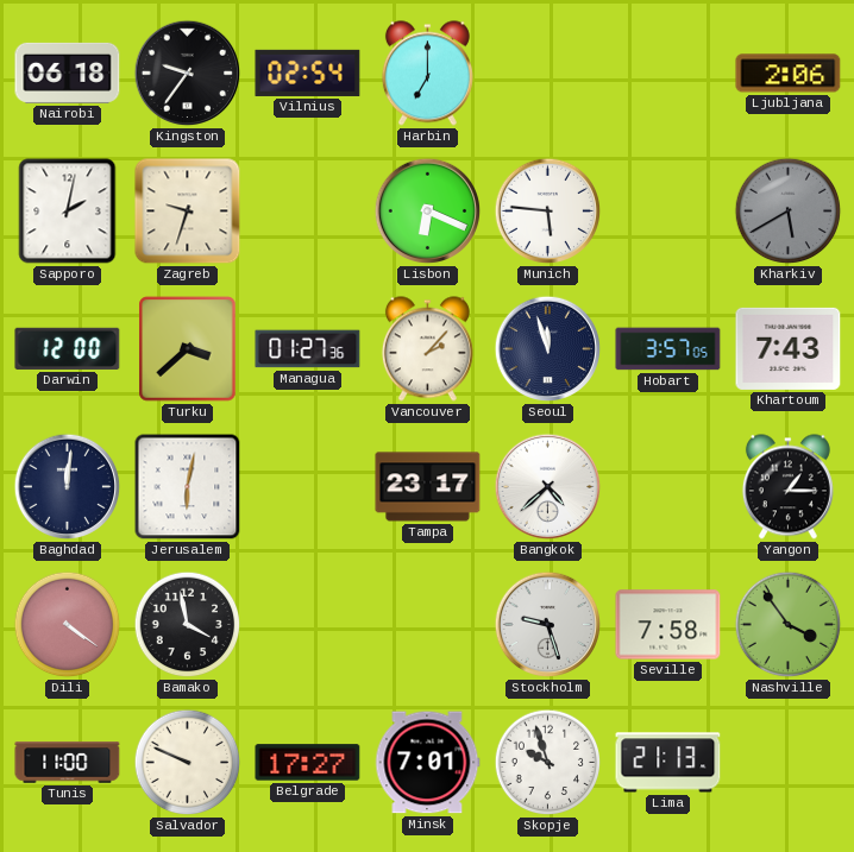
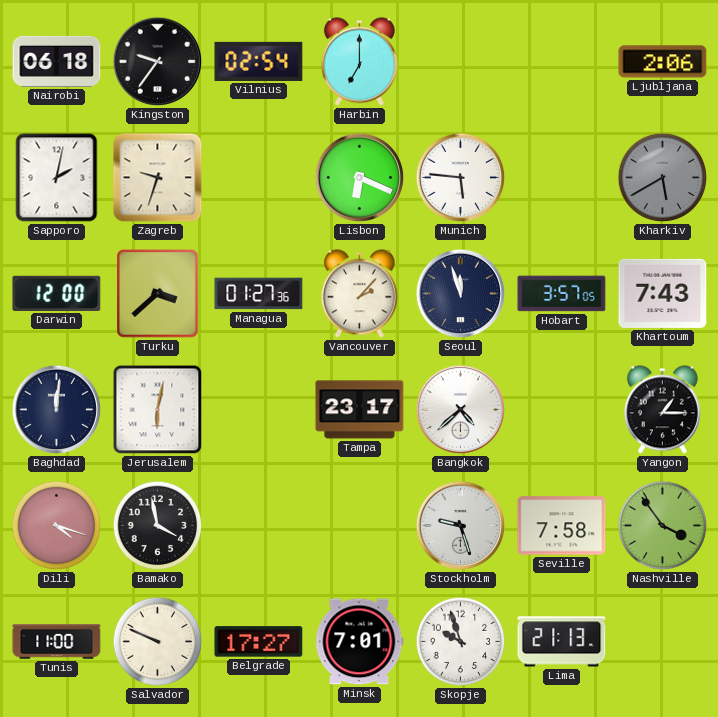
Dili: 4:21 -> 4:18
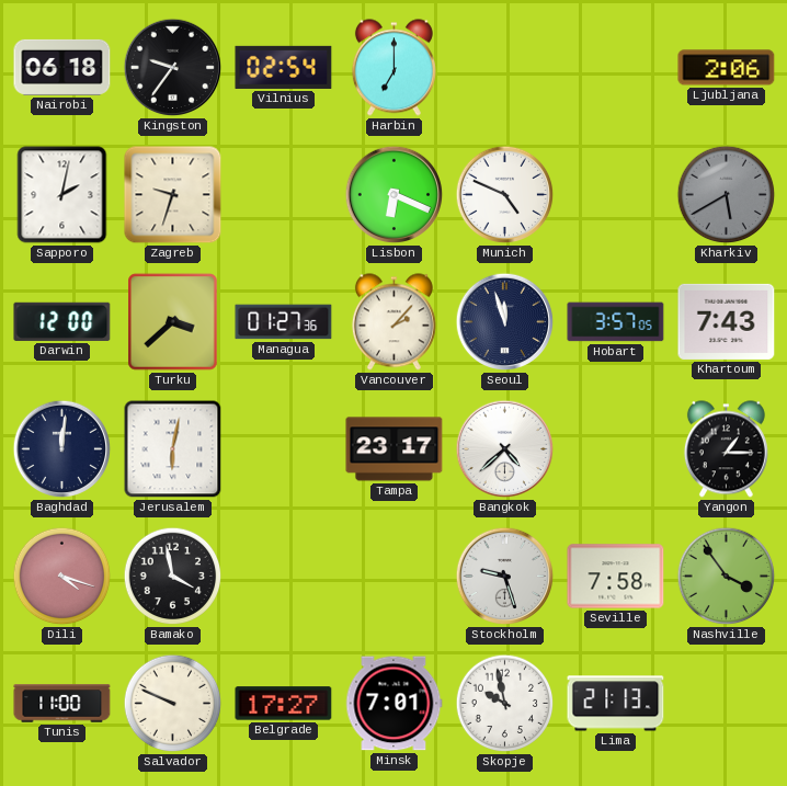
Munich: 5:46 -> 4:49
Skopje: 9:57 -> 9:58
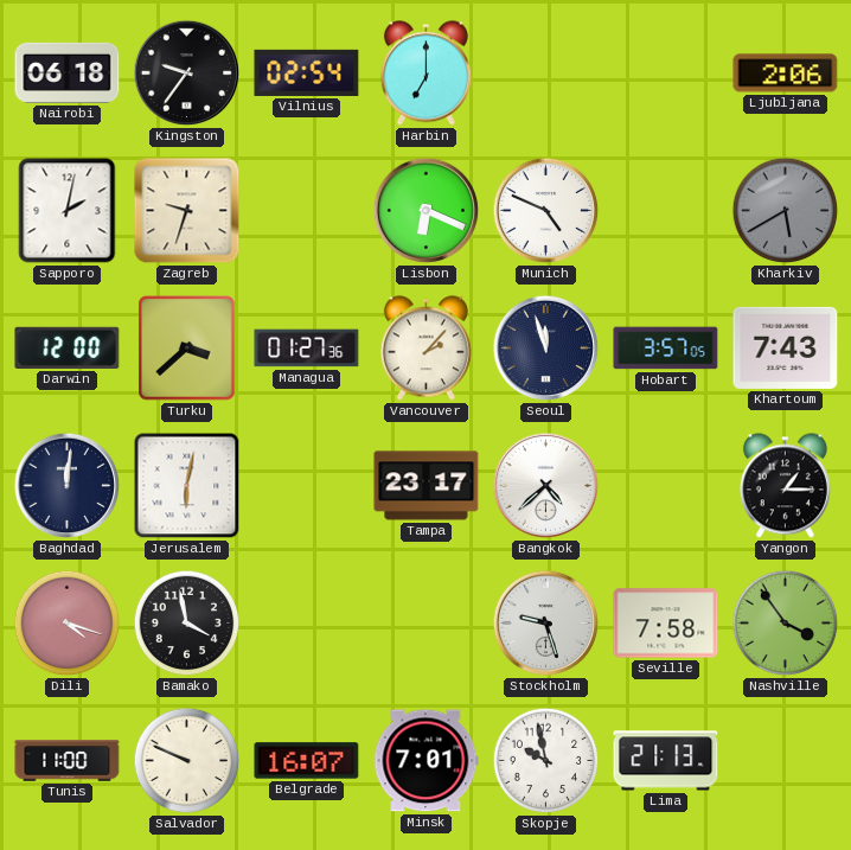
Belgrade: 17:27 -> 16:07
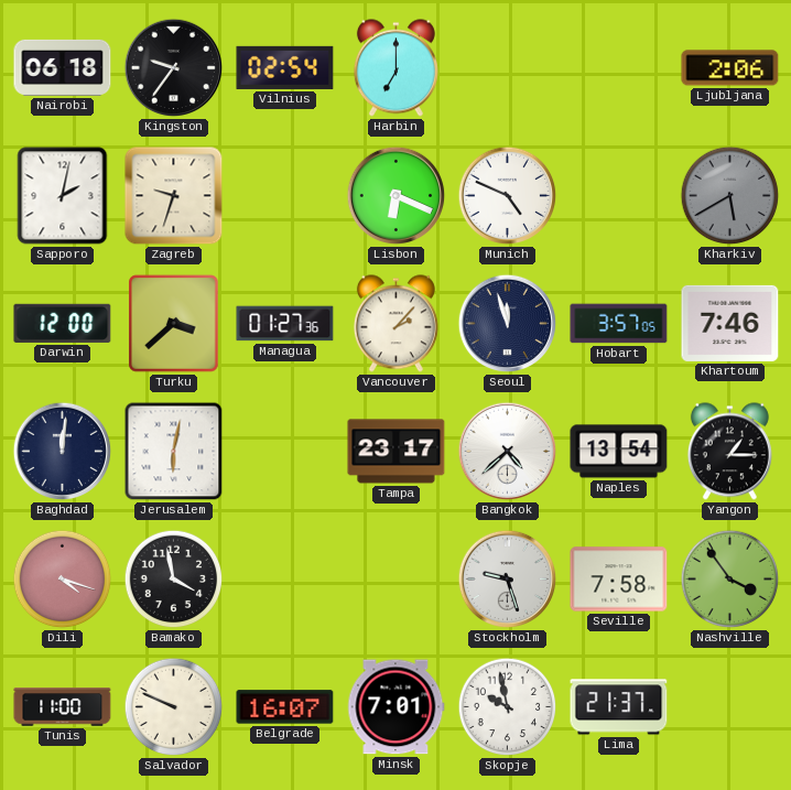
Khartoum: 7:43 -> 7:46
Naples: none -> 13:54
Lima: 21:13 -> 21:37
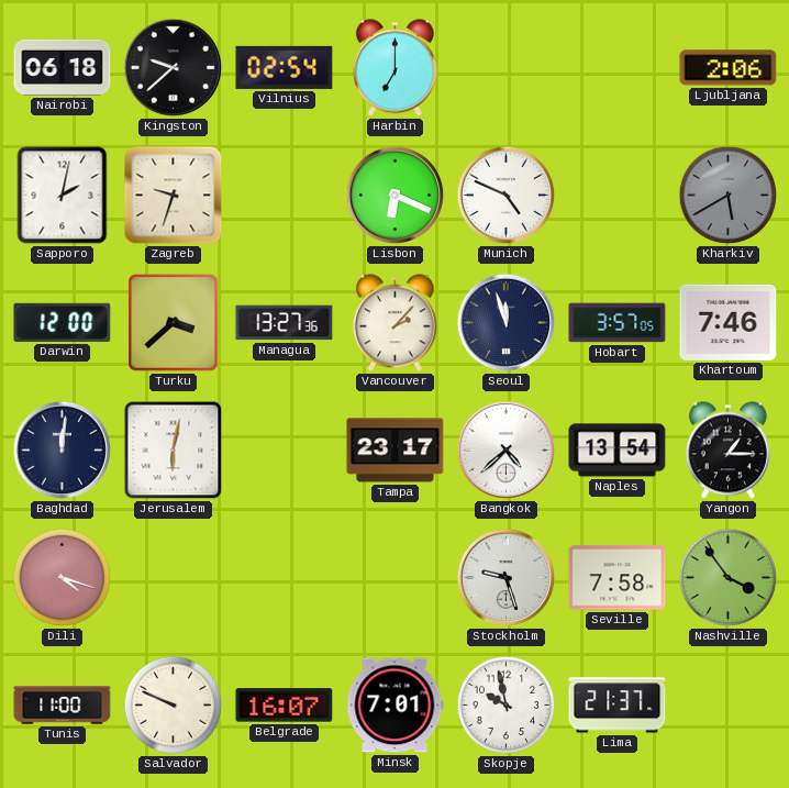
Kingston: 9:36 -> 9:38
Managua: 01:27 -> 13:27
Bamako: 3:58 -> none
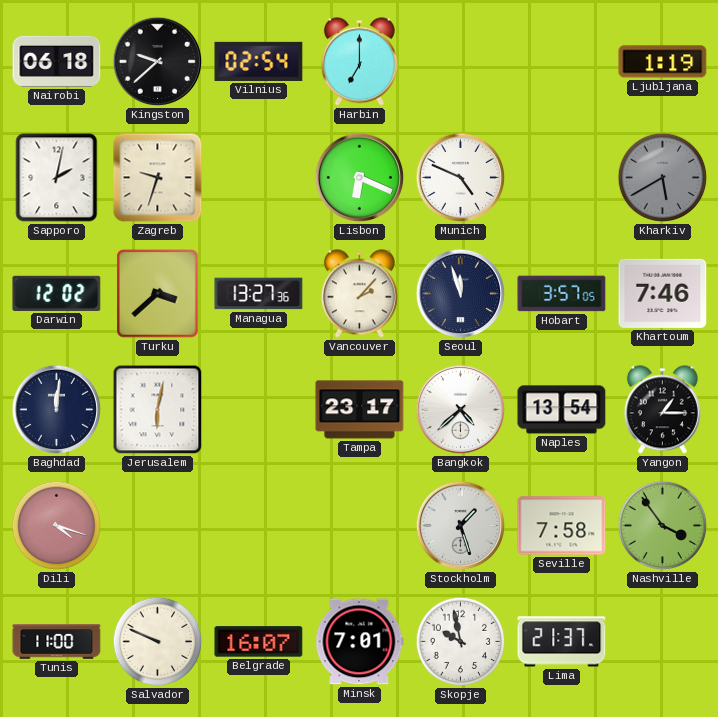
Ljubljana: 2:06 -> 1:19
Darwin: 12:00 -> 12:02
Stockholm: 9:27 -> 1:27
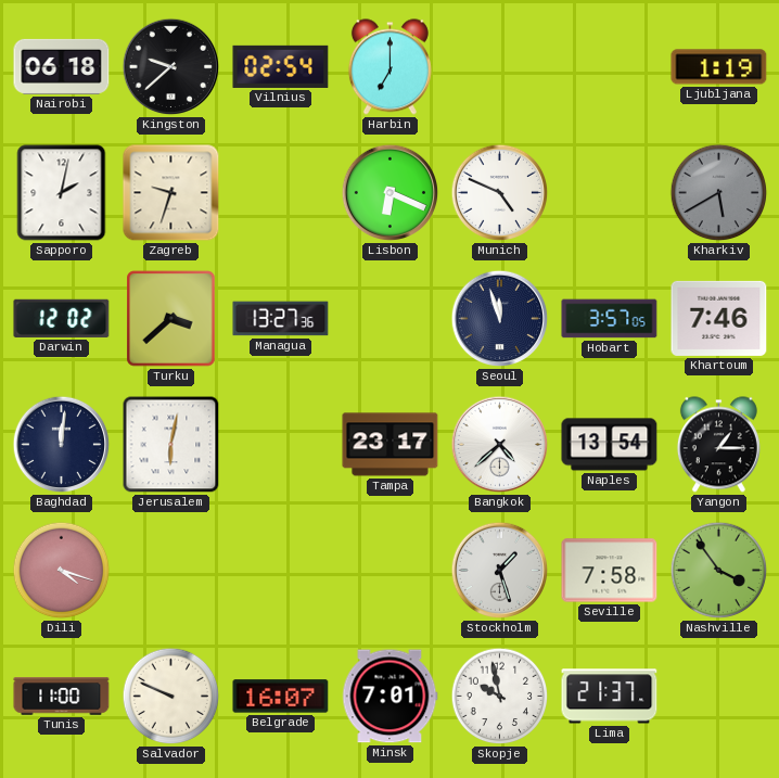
Vancouver: 2:07 -> none
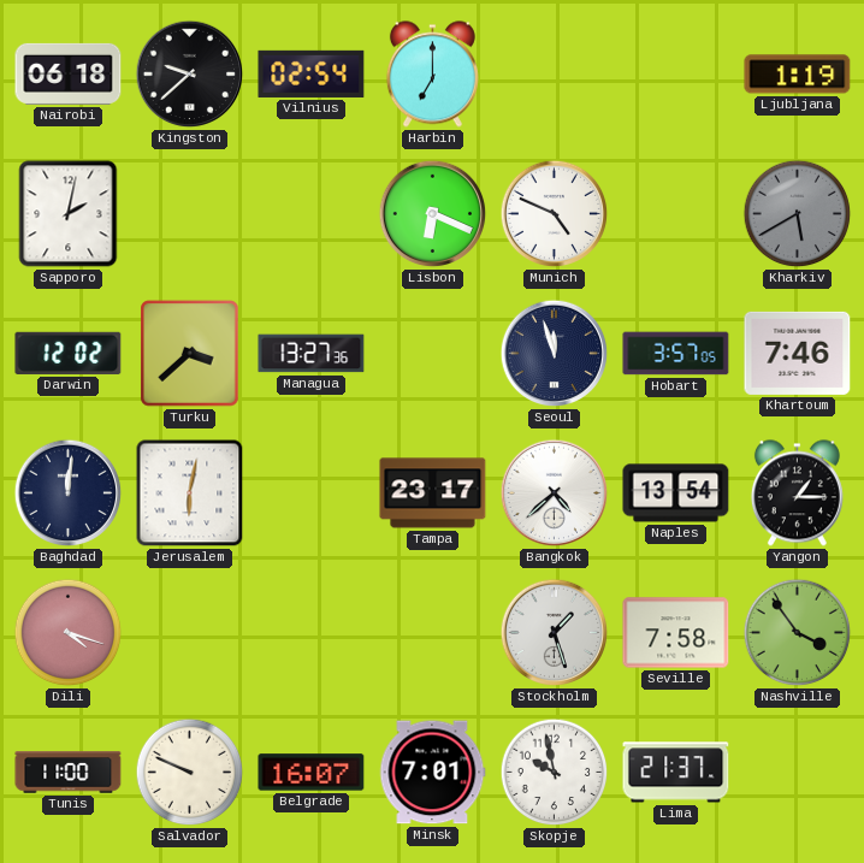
Zagreb: 9:33 -> none
